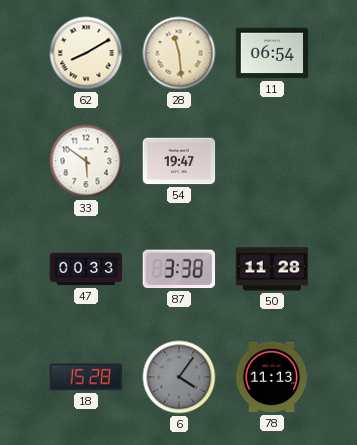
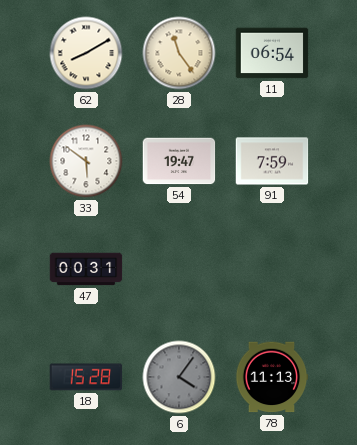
28: 11:29 -> 11:24
91: none -> 7:59
47: 00:33 -> 00:31
87: 3:38 -> none
50: 11:28 -> none
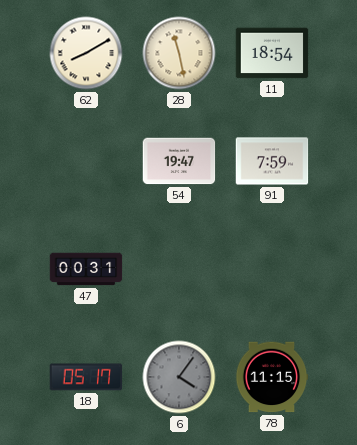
28: 11:24 -> 11:28
11: 06:54 -> 18:54
33: 5:51 -> none
18: 15:28 -> 05:17
78: 11:13 -> 11:15
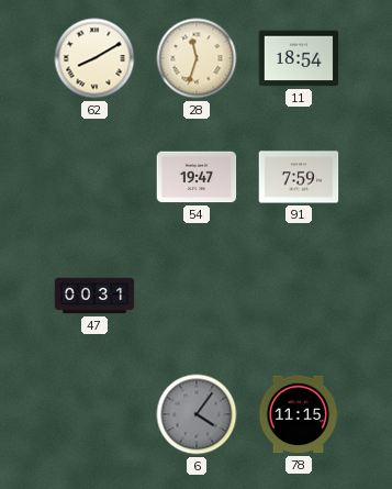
28: 11:28 -> 11:33
18: 05:17 -> none
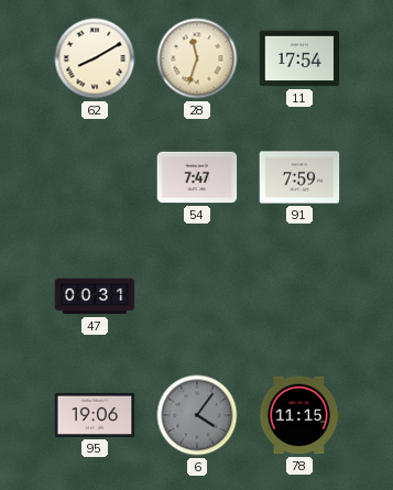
11: 18:54 -> 17:54
54: 19:47 -> 7:47
95: none -> 19:06
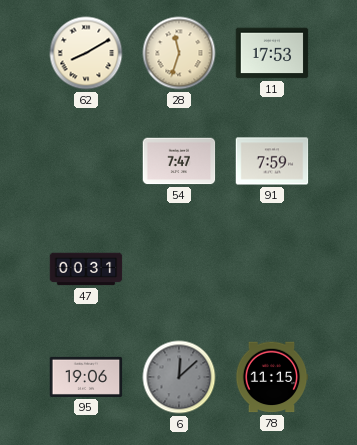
11: 17:54 -> 17:53
6: 4:06 -> 12:08
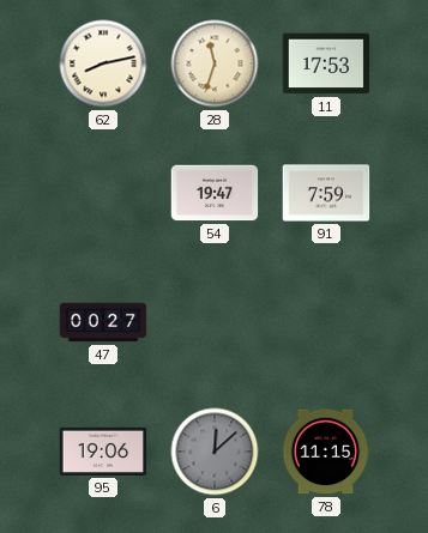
62: 8:10 -> 8:13
54: 7:47 -> 19:47
47: 00:31 -> 00:27
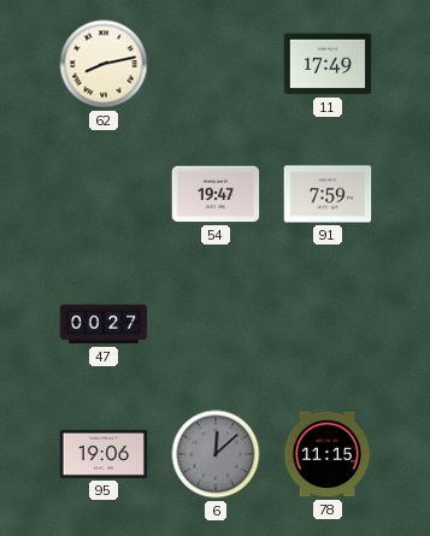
28: 11:33 -> none
11: 17:53 -> 17:49
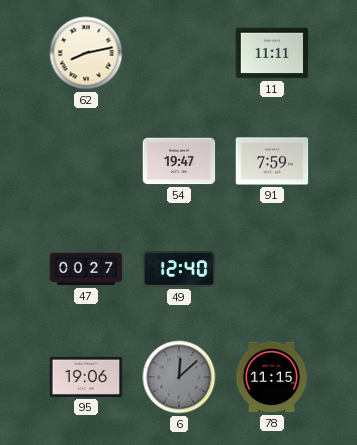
11: 17:49 -> 11:11
49: none -> 12:40
